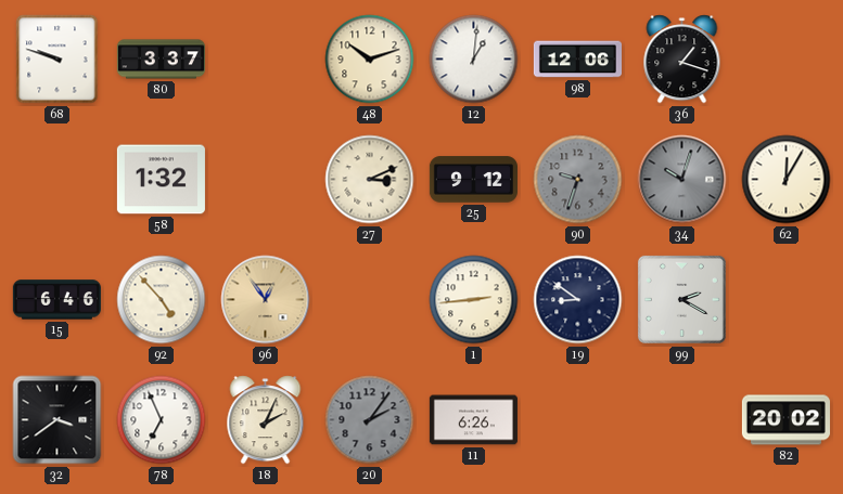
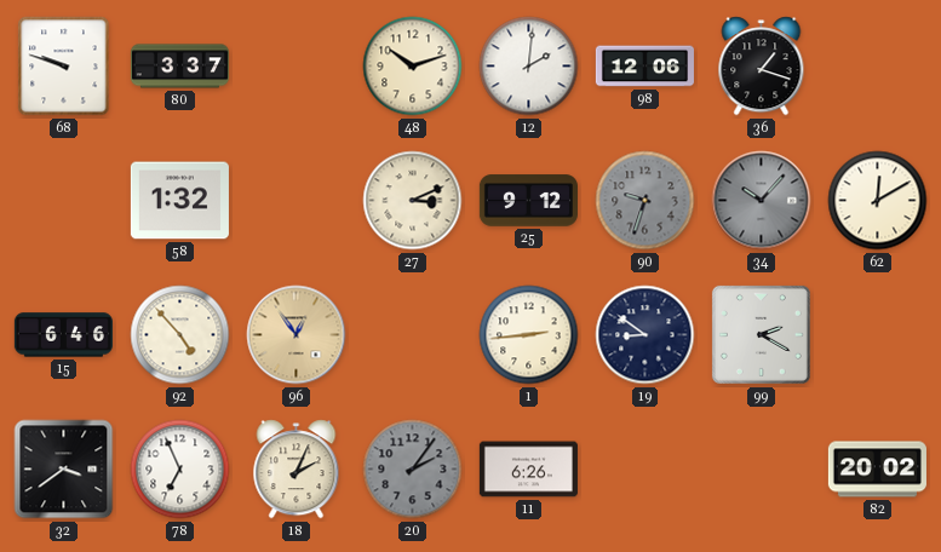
12: 1:01 -> 2:01
34: 10:03 -> 10:07
62: 12:05 -> 12:10
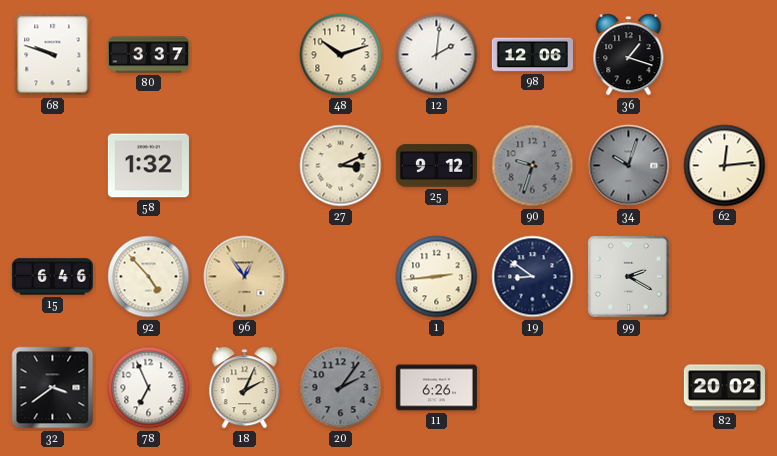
34: 10:07 -> 10:03
62: 12:10 -> 12:14
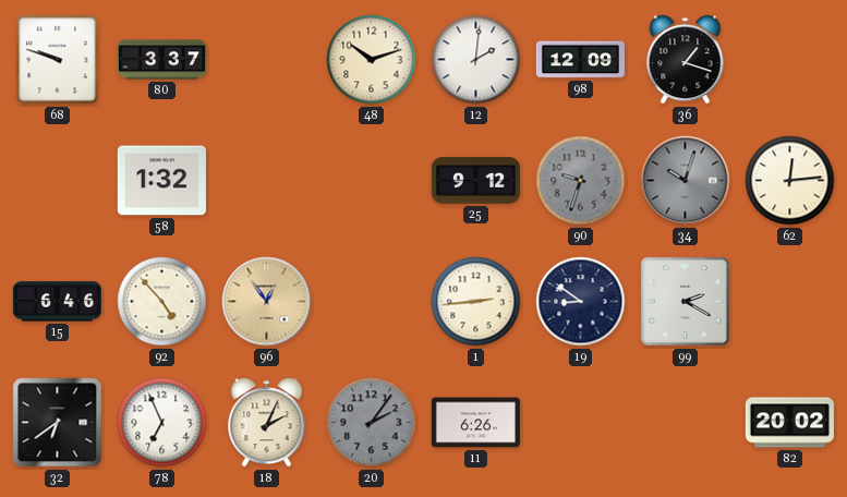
98: 12:06 -> 12:09
27: 3:11 -> none
32: 3:39 -> 6:39
